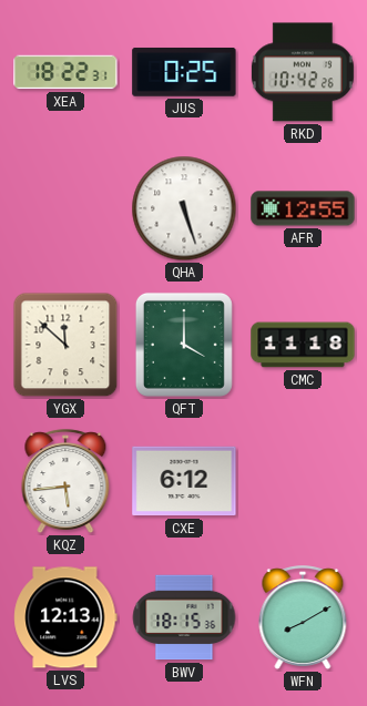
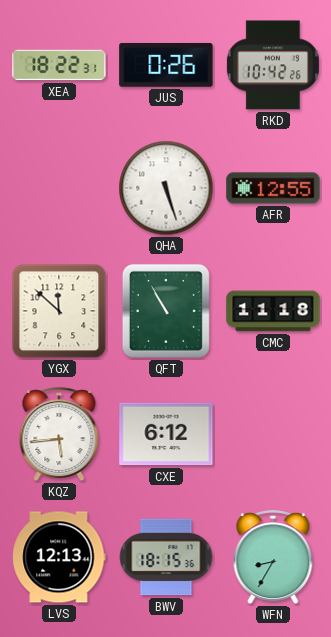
JUS: 0:25 -> 0:26
QFT: 4:00 -> 10:55
WFN: 8:10 -> 8:35
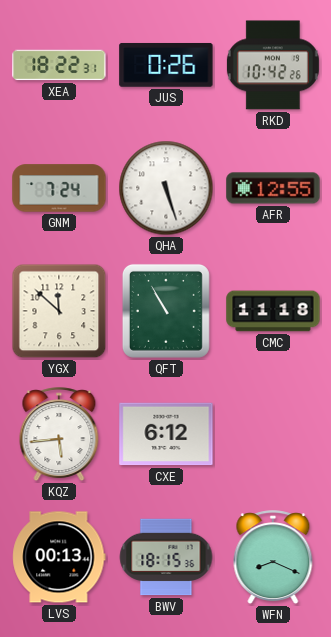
GNM: none -> 7:24
LVS: 12:13 -> 00:13
WFN: 8:35 -> 8:19
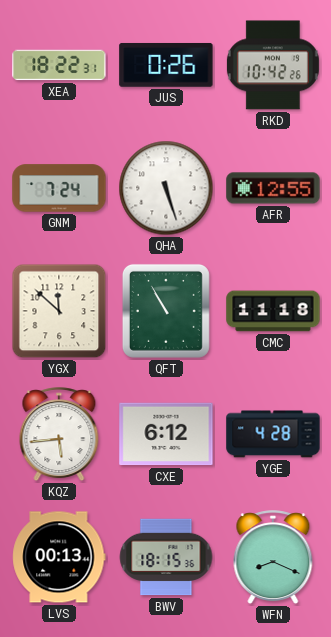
YGE: none -> 4:28
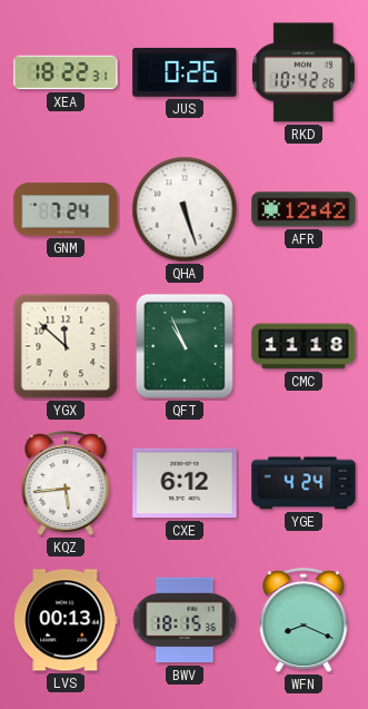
AFR: 12:55 -> 12:42
QFT: 10:55 -> 10:56
YGE: 4:28 -> 4:24
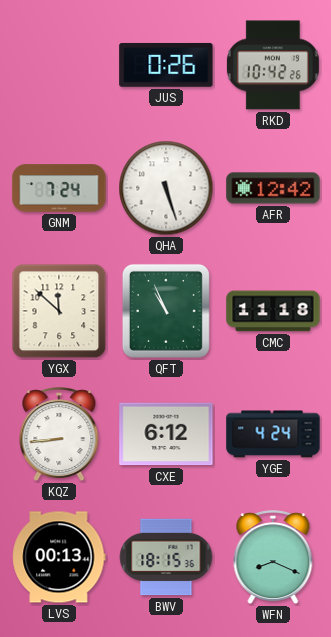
XEA: 18:22 -> none
KQZ: 5:44 -> 8:44
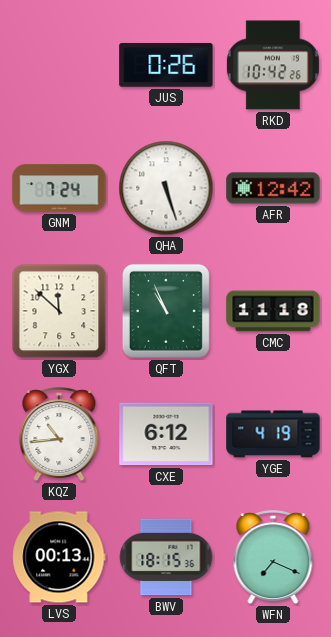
KQZ: 8:44 -> 10:44
YGE: 4:24 -> 4:19
WFN: 8:19 -> 7:19
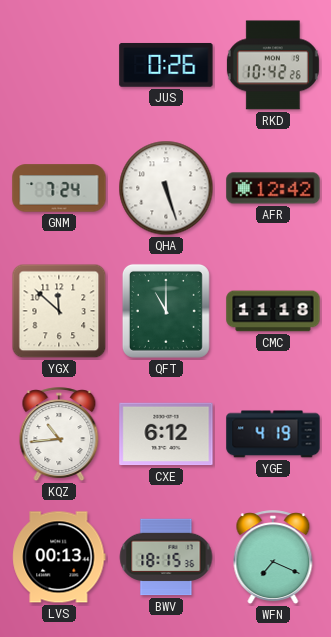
QFT: 10:56 -> 11:00
